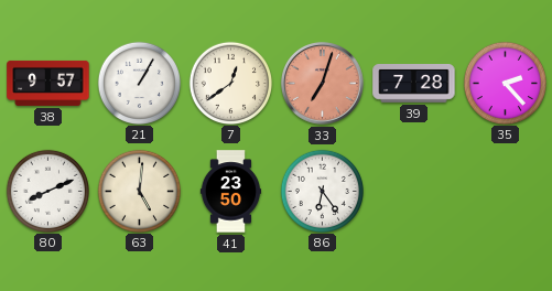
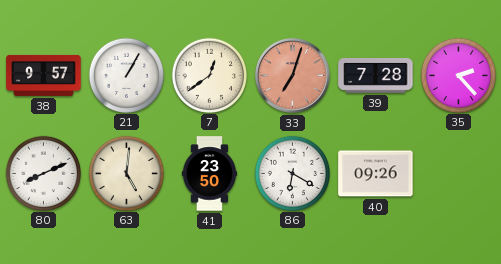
86: 6:24 -> 6:20
40: none -> 09:26
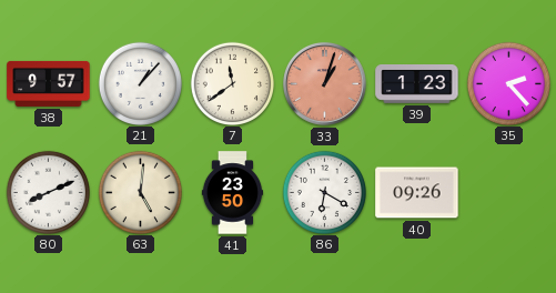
21: 1:05 -> 1:07
7: 12:39 -> 11:39
33: 7:03 -> 1:03
39: 7:28 -> 1:23
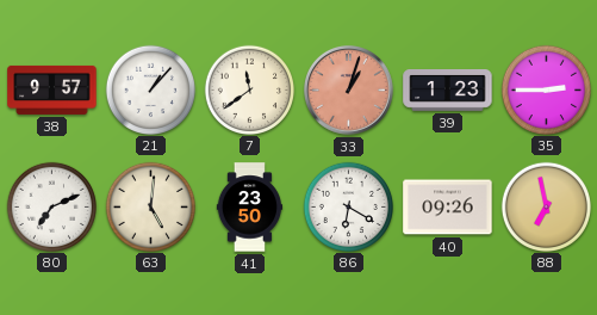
35: 2:23 -> 2:45
80: 8:11 -> 7:11
88: none -> 6:58
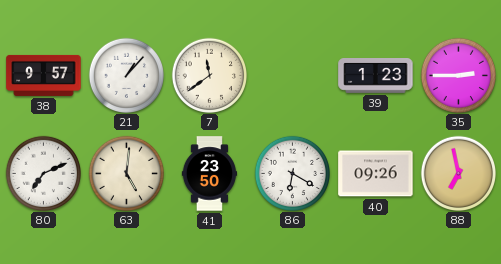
33: 1:03 -> none
